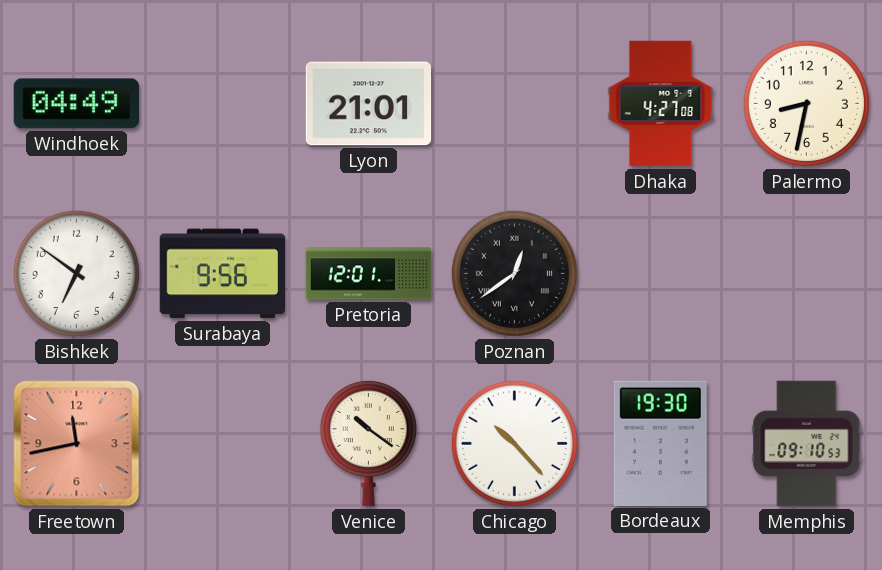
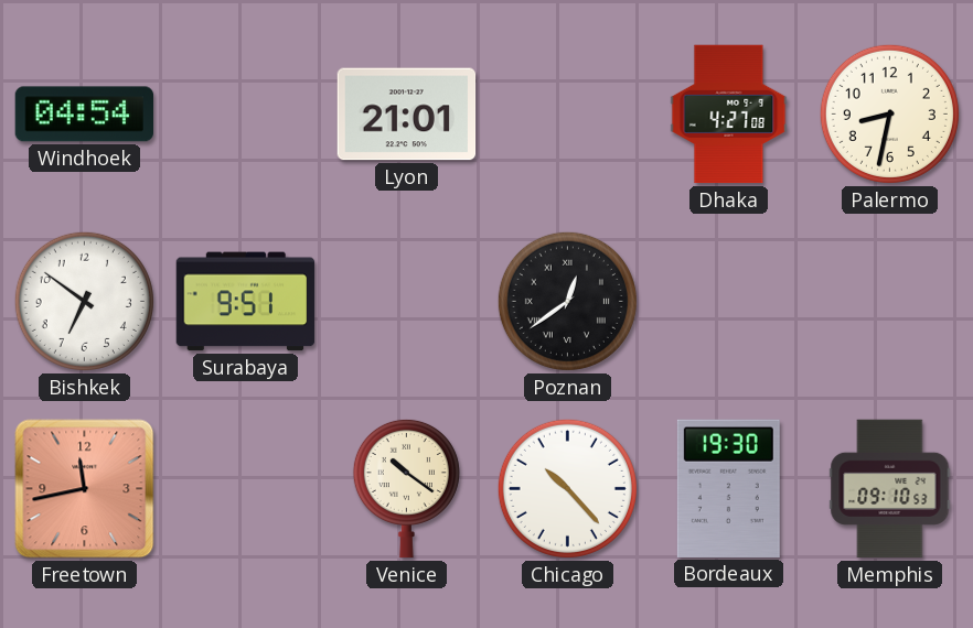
Windhoek: 04:49 -> 04:54
Surabaya: 9:56 -> 9:51
Pretoria: 12:01 -> none
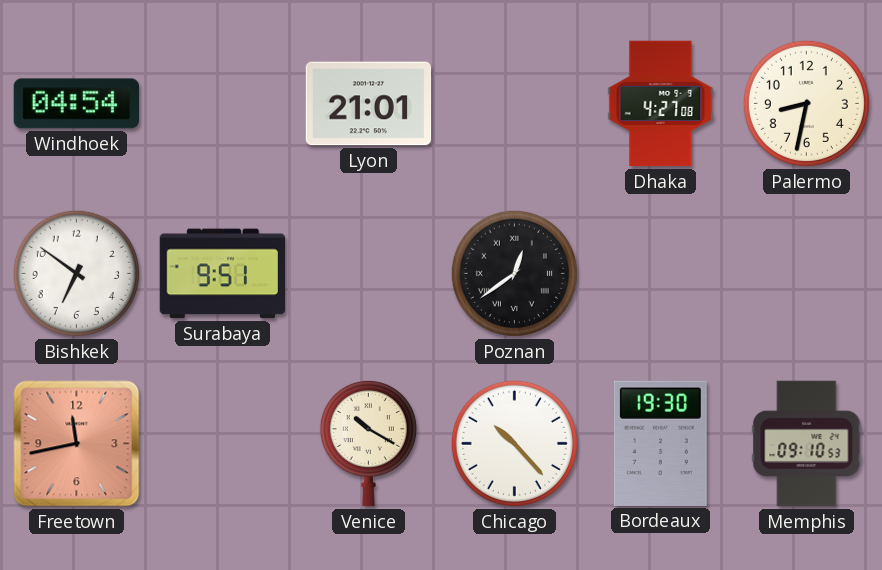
Venice: 10:21 -> 10:20
